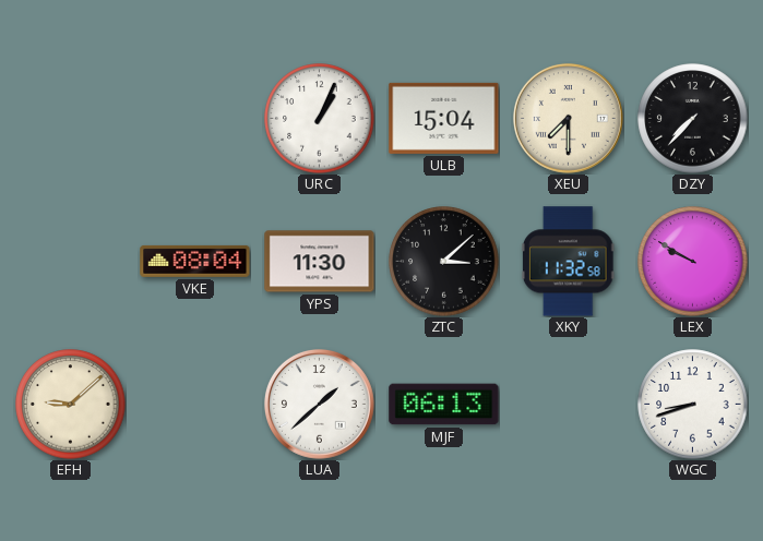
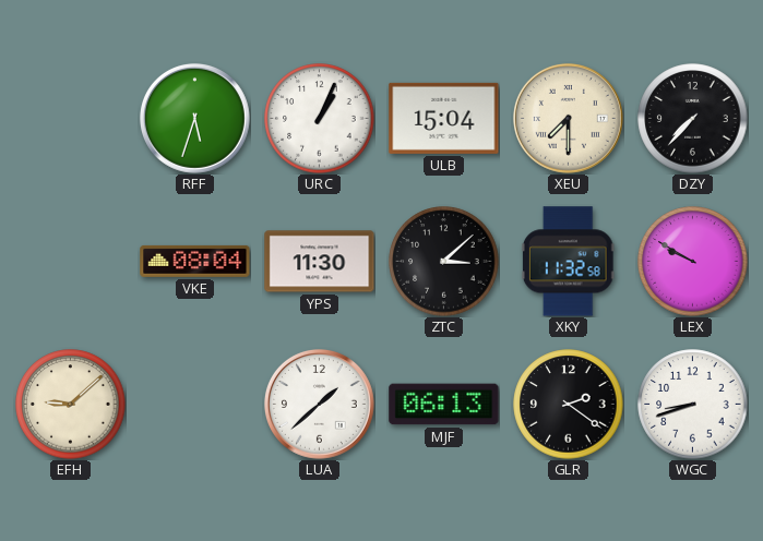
RFF: none -> 5:33
GLR: none -> 2:21
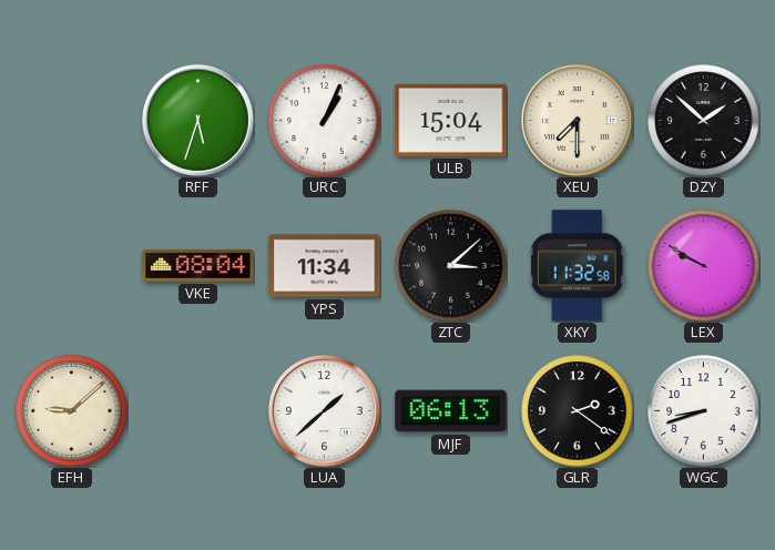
DZY: 7:37 -> 1:52
YPS: 11:30 -> 11:34
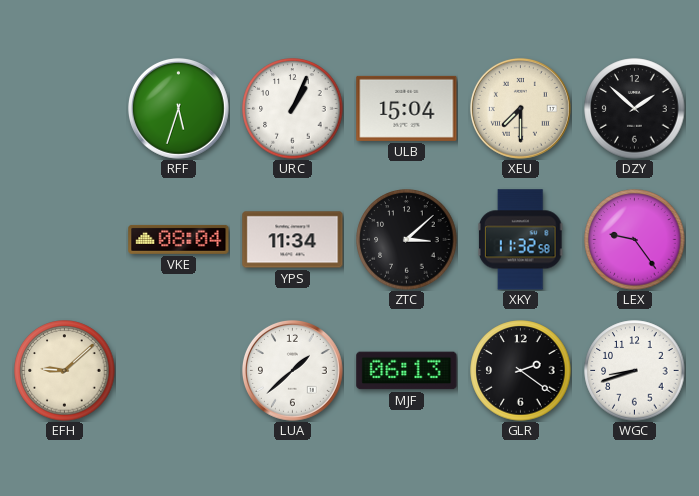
LEX: 9:50 -> 9:24
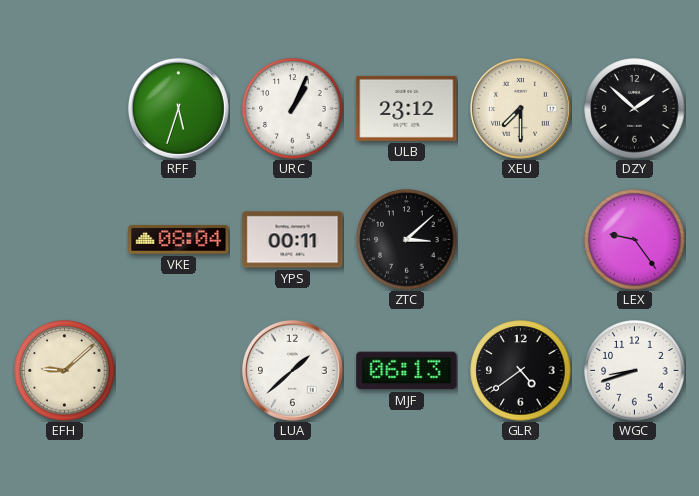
ULB: 15:04 -> 23:12
YPS: 11:34 -> 00:11
XKY: 11:32 -> none
GLR: 2:21 -> 4:39
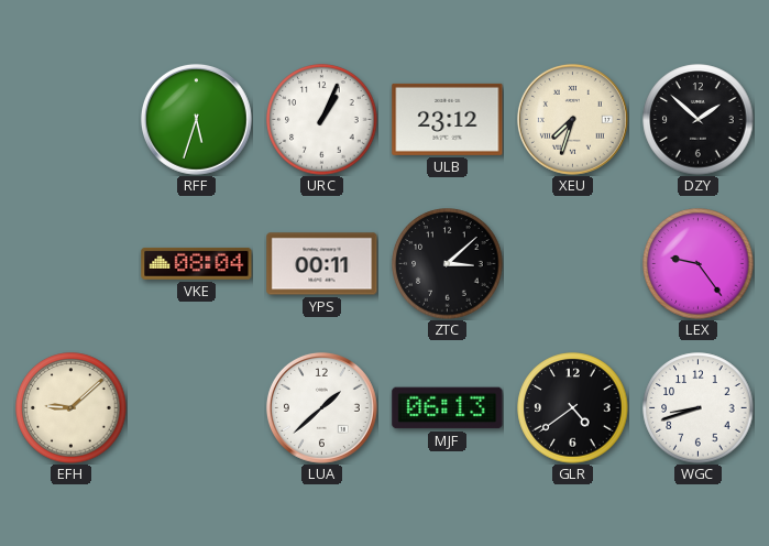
XEU: 7:30 -> 7:33
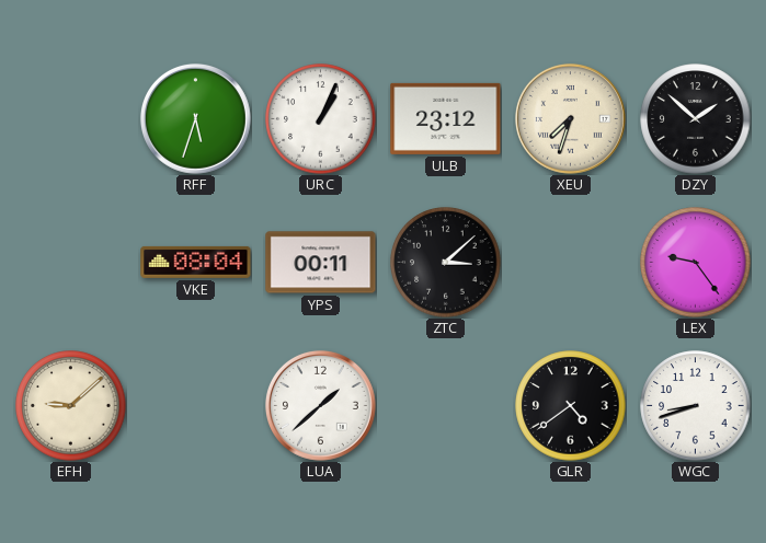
MJF: 06:13 -> none
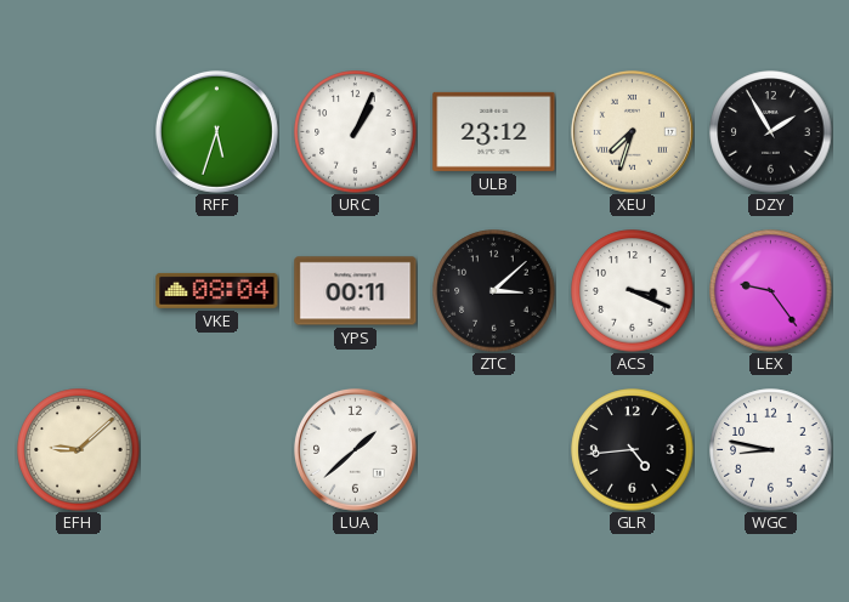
DZY: 1:52 -> 1:55
ACS: none -> 3:19
GLR: 4:39 -> 4:44
WGC: 8:42 -> 8:47
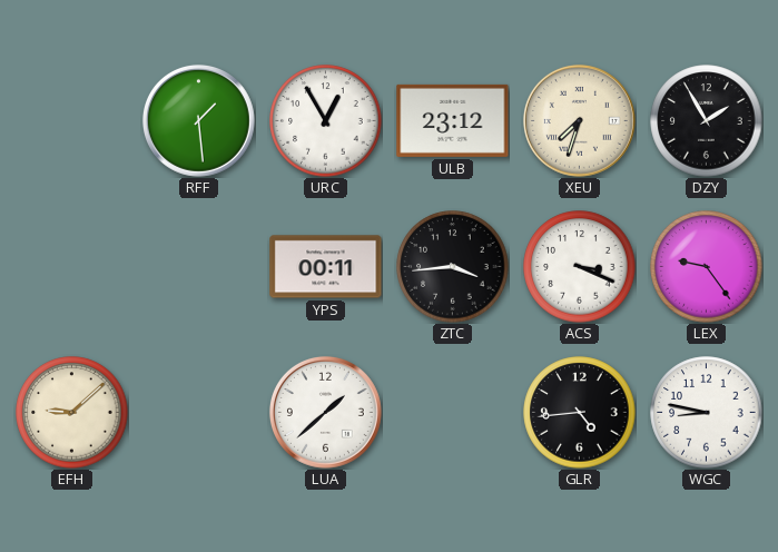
RFF: 5:33 -> 1:29
URC: 1:04 -> 12:55
VKE: 08:04 -> none
ZTC: 3:08 -> 3:44
